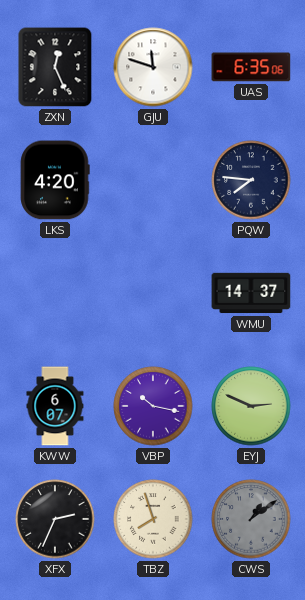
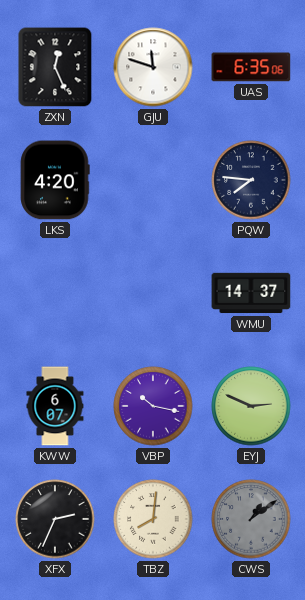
TBZ: 7:57 -> 8:01
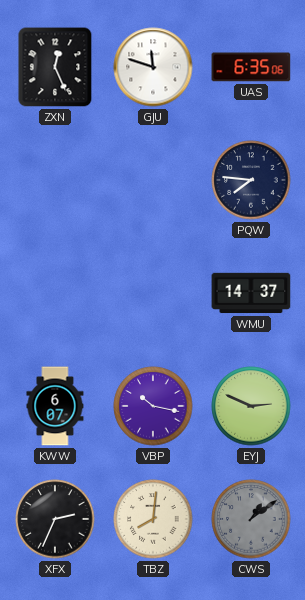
LKS: 4:20 -> none
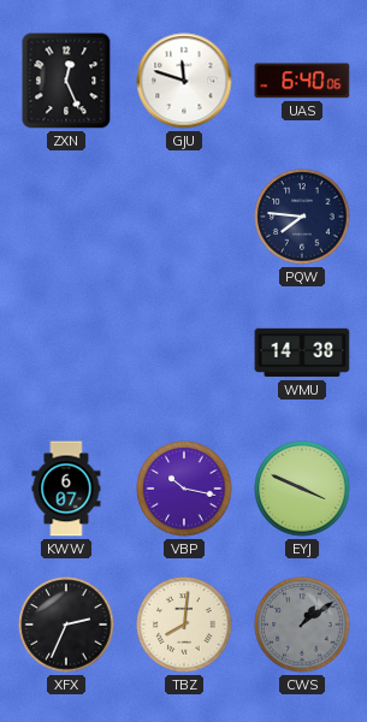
UAS: 6:35 -> 6:40
WMU: 14:37 -> 14:38
EYJ: 2:49 -> 3:49
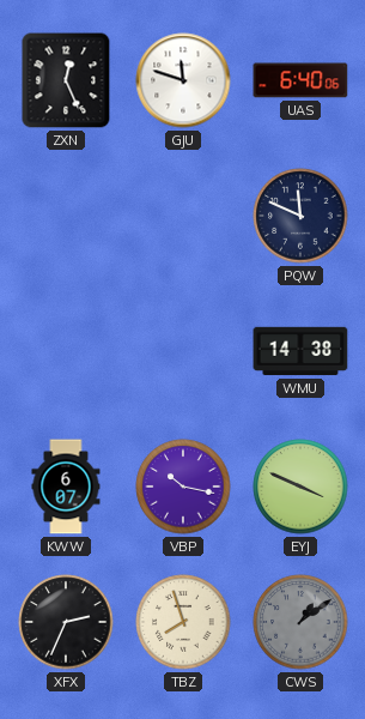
PQW: 7:46 -> 11:49
TBZ: 8:01 -> 7:57
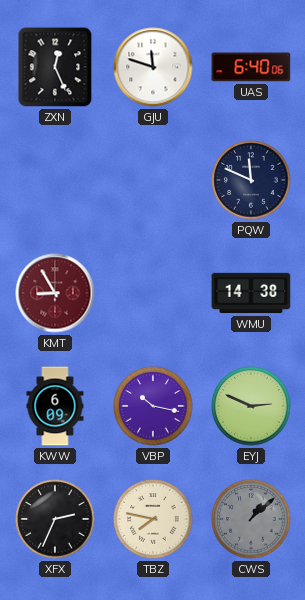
KMT: none -> 8:55
KWW: 6:07 -> 6:09
EYJ: 3:49 -> 2:49
TBZ: 7:57 -> 7:47
CWS: 1:09 -> 1:08
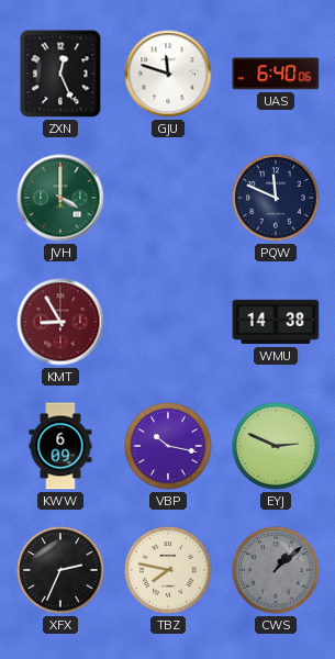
JVH: none -> 4:00
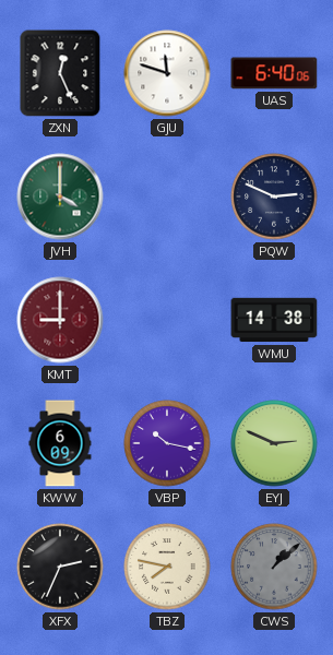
PQW: 11:49 -> 2:49
KMT: 8:55 -> 9:00
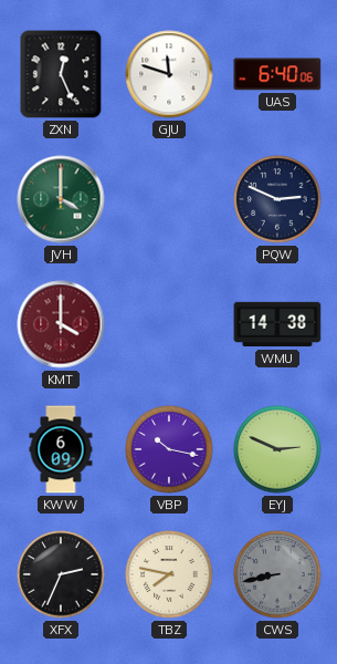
KMT: 9:00 -> 4:00
CWS: 1:08 -> 8:43
